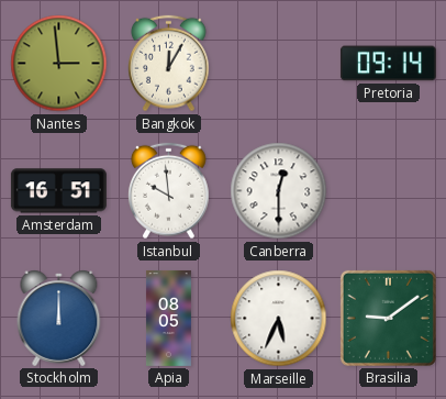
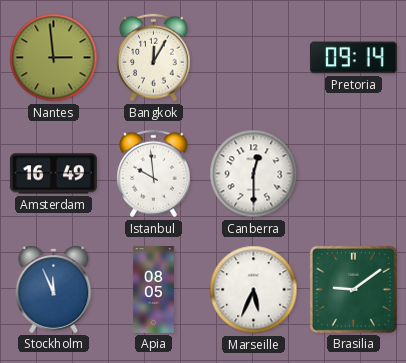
Amsterdam: 16:51 -> 16:49
Stockholm: 12:00 -> 11:56
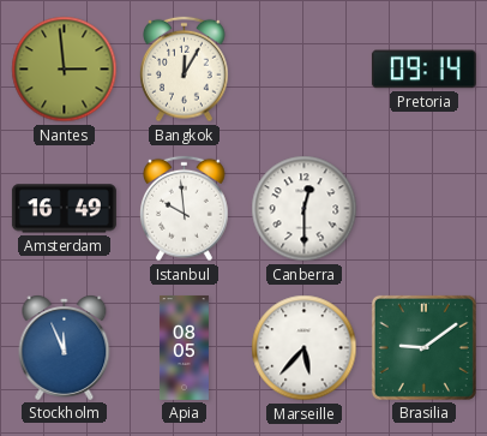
Marseille: 5:34 -> 5:37
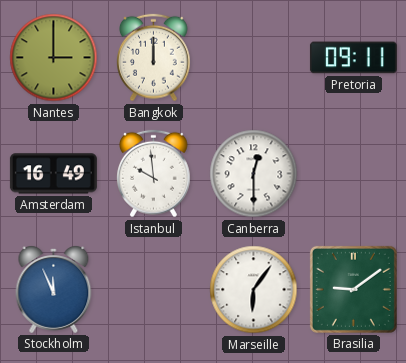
Nantes: 2:59 -> 3:00
Bangkok: 12:05 -> 12:00
Pretoria: 09:14 -> 09:11
Apia: 08:05 -> none
Marseille: 5:37 -> 6:06
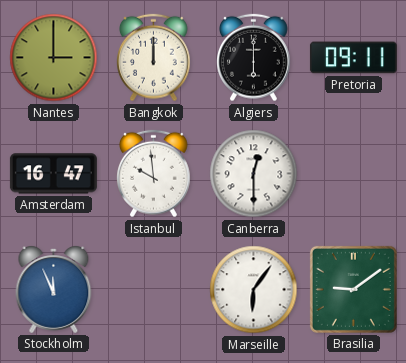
Algiers: none -> 6:00
Amsterdam: 16:49 -> 16:47
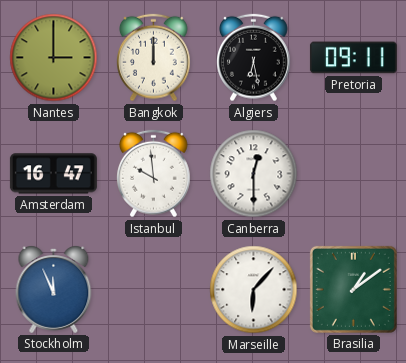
Algiers: 6:00 -> 6:28
Marseille: 6:06 -> 6:07
Brasilia: 9:09 -> 1:09
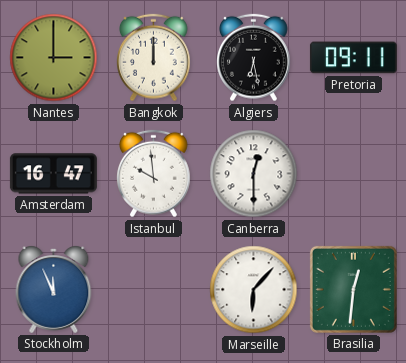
Brasilia: 1:09 -> 12:31
